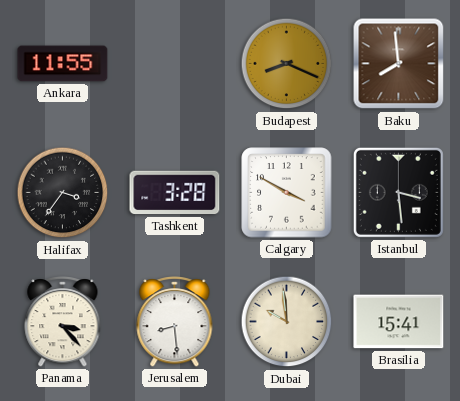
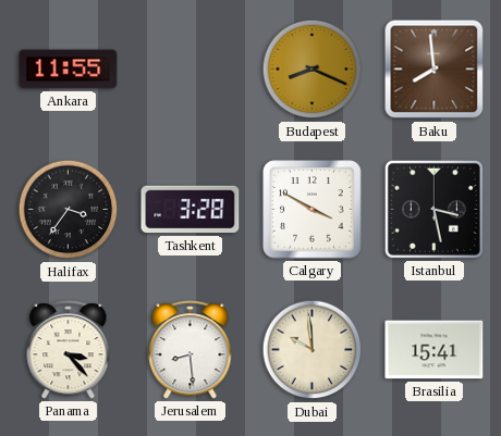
Istanbul: 3:29 -> 3:28
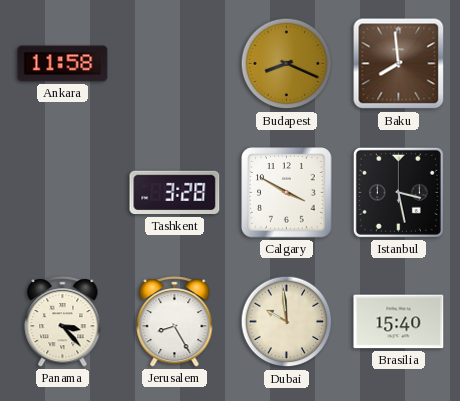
Ankara: 11:55 -> 11:58
Halifax: 3:36 -> none
Jerusalem: 8:29 -> 8:25
Brasilia: 15:41 -> 15:40
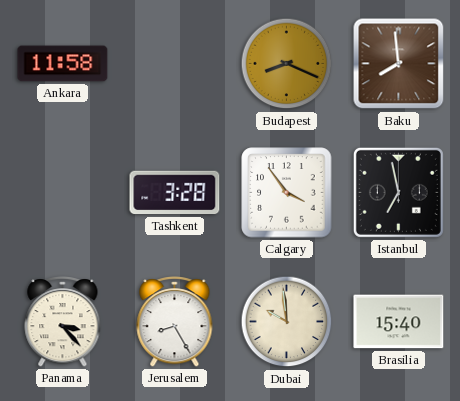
Calgary: 3:50 -> 3:54
Istanbul: 3:28 -> 6:58
